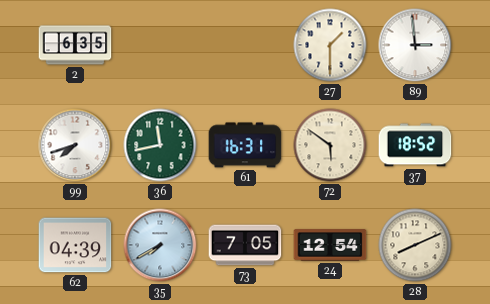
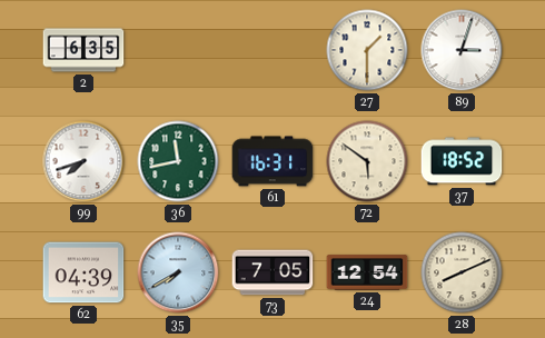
89: 2:59 -> 3:03
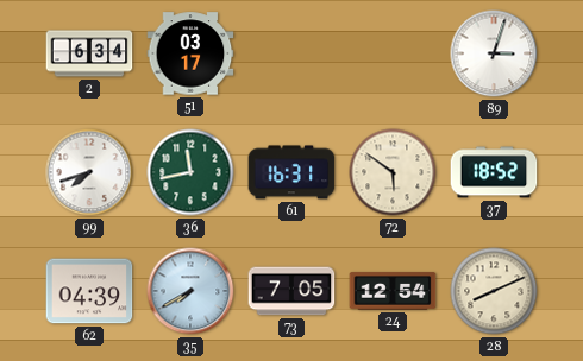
2: 6:35 -> 6:34
51: none -> 03:17
27: 1:30 -> none
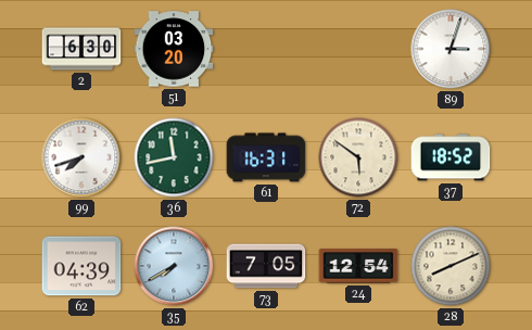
2: 6:34 -> 6:30
51: 03:17 -> 03:20
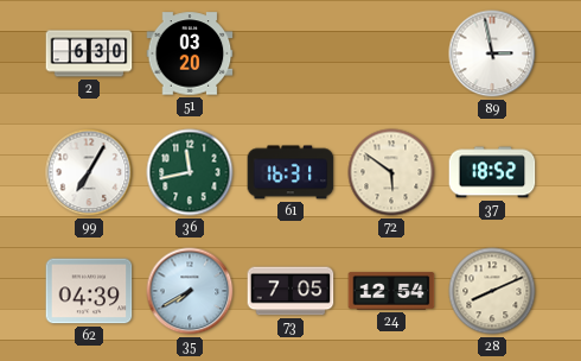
89: 3:03 -> 2:58
99: 7:42 -> 7:05
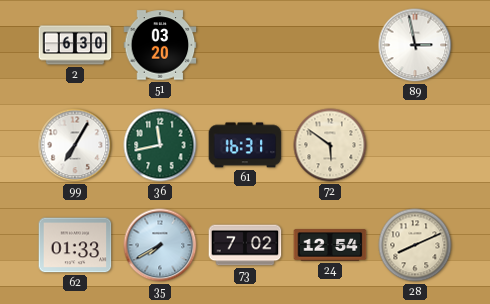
37: 18:52 -> none
62: 04:39 -> 01:33
73: 7:05 -> 7:02
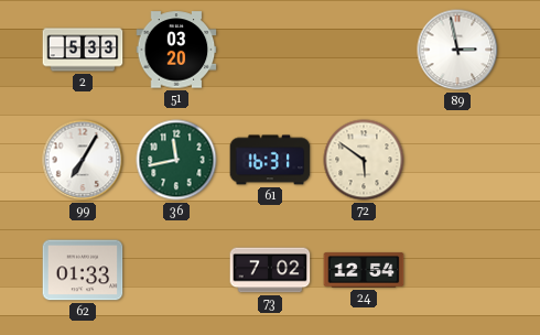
2: 6:30 -> 5:33
35: 7:40 -> none
28: 8:11 -> none
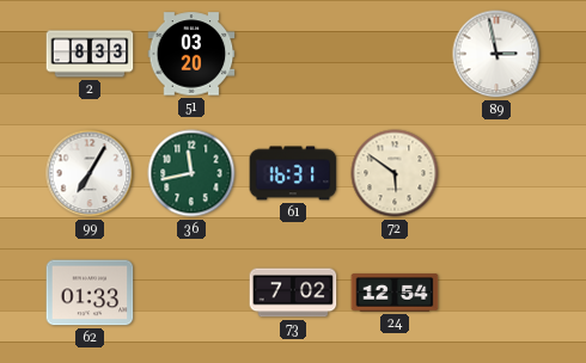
2: 5:33 -> 8:33
